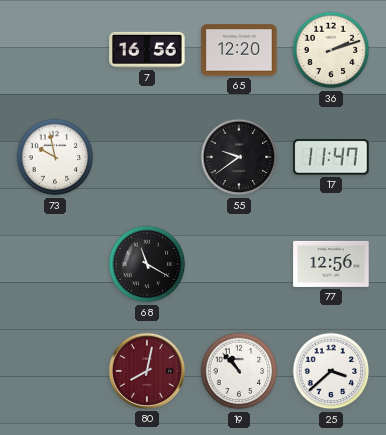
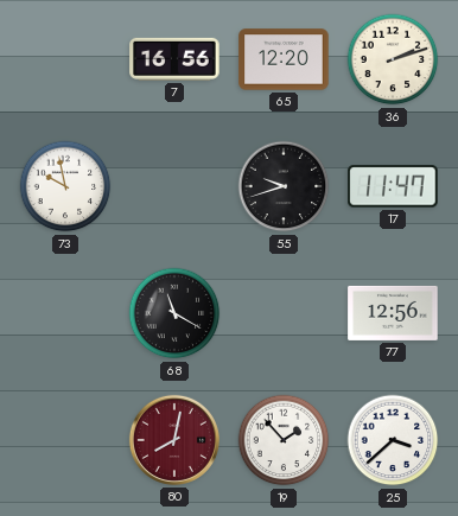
55: 9:39 -> 9:42
19: 10:53 -> 1:53
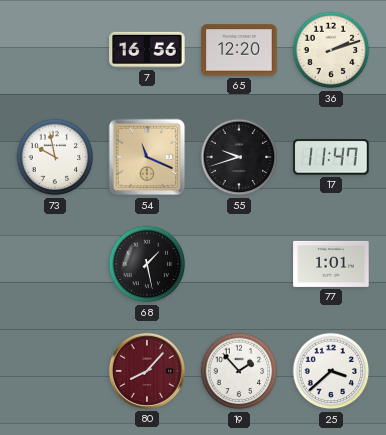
54: none -> 11:19
68: 11:20 -> 1:28
77: 12:56 -> 1:01
80: 8:02 -> 8:07
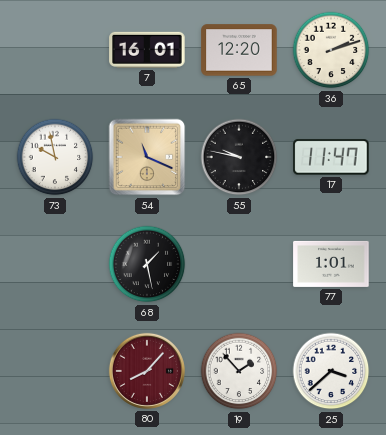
7: 16:56 -> 16:01
55: 9:42 -> 9:47
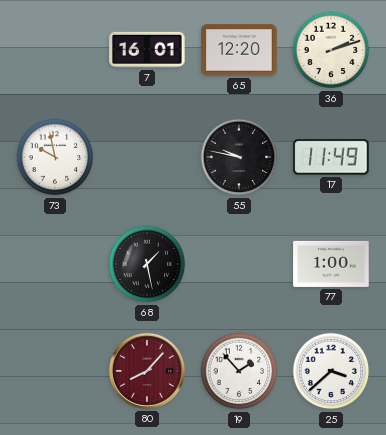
54: 11:19 -> none
17: 11:47 -> 11:49
77: 1:01 -> 1:00
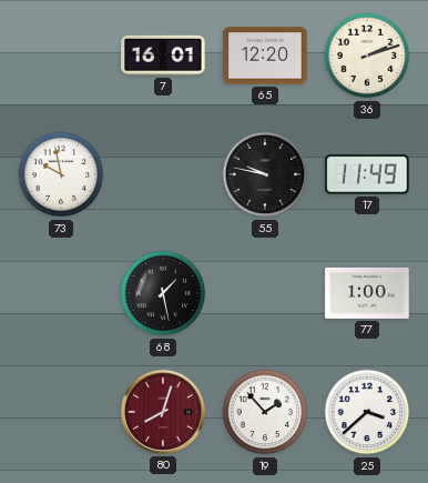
80: 8:07 -> 8:03
